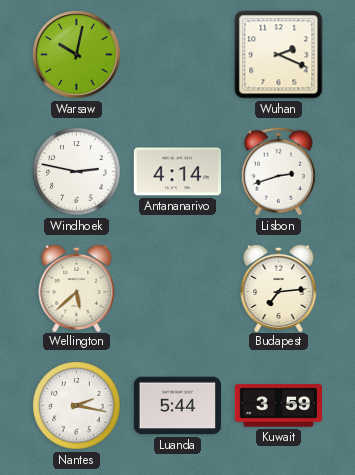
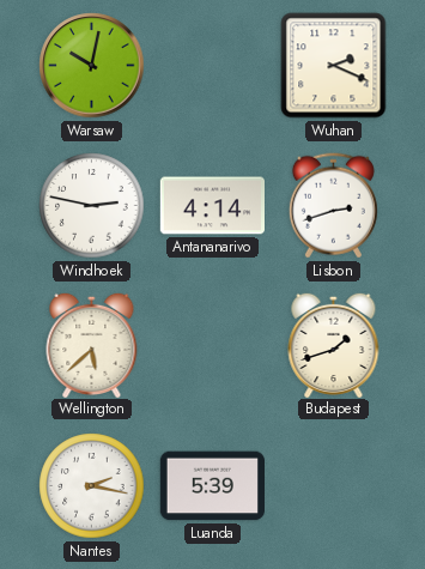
Budapest: 7:14 -> 1:42
Luanda: 5:44 -> 5:39
Kuwait: 3:59 -> none
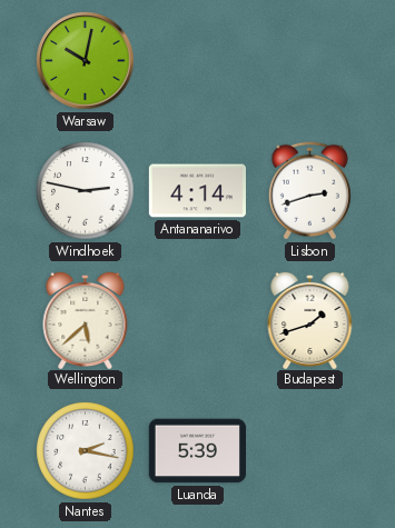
Wuhan: 2:19 -> none
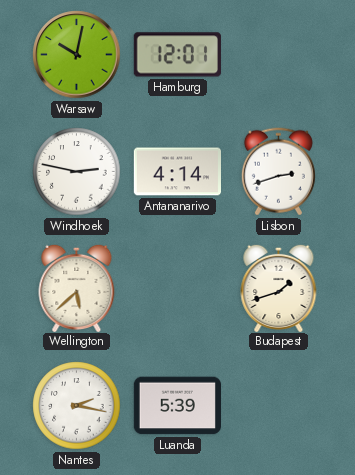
Hamburg: none -> 12:01
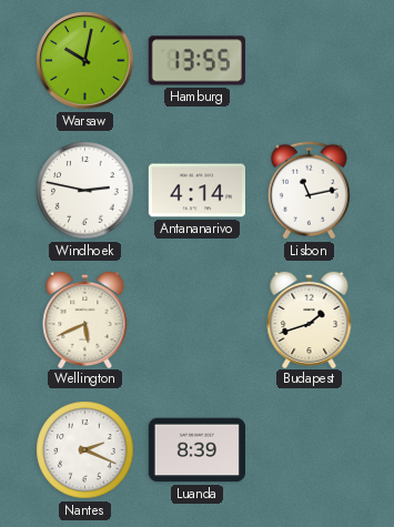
Hamburg: 12:01 -> 13:55
Lisbon: 2:42 -> 11:13
Wellington: 5:38 -> 5:41
Nantes: 2:17 -> 2:19
Luanda: 5:39 -> 8:39
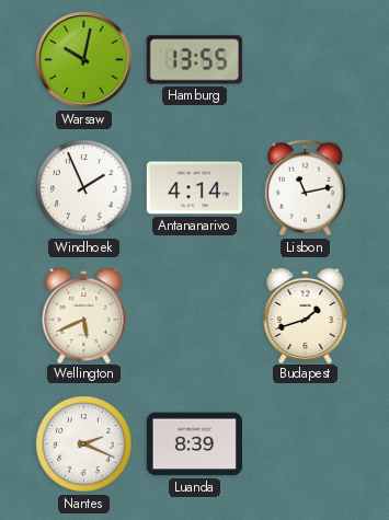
Windhoek: 2:47 -> 1:56
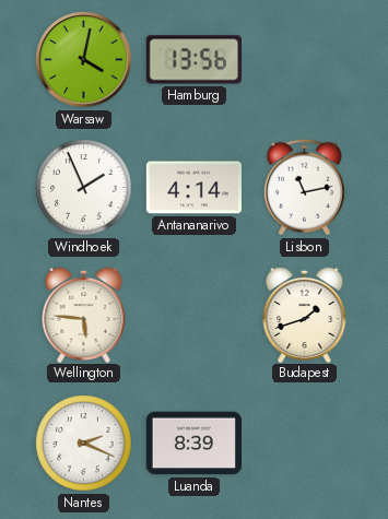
Warsaw: 10:02 -> 4:02
Hamburg: 13:55 -> 13:56
Wellington: 5:41 -> 5:46
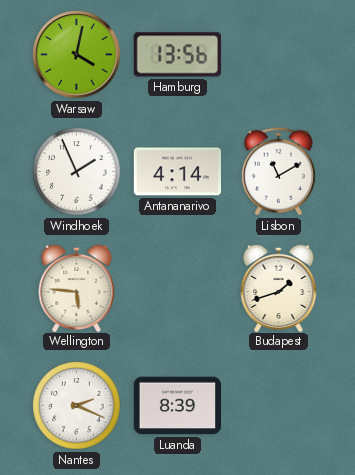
Lisbon: 11:13 -> 11:10
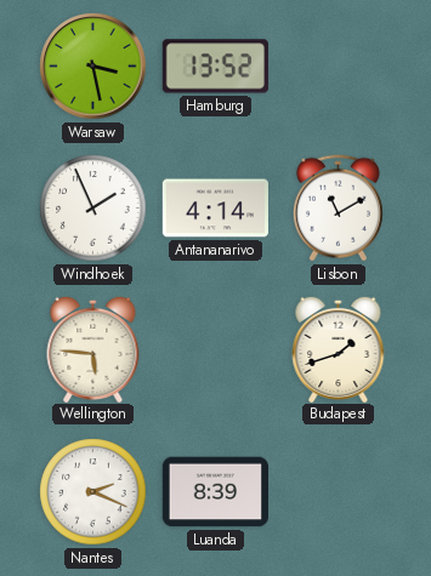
Warsaw: 4:02 -> 3:28
Hamburg: 13:56 -> 13:52
